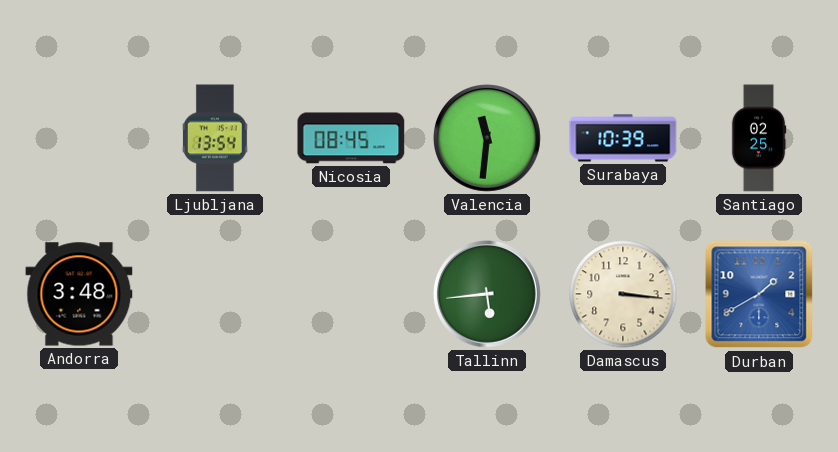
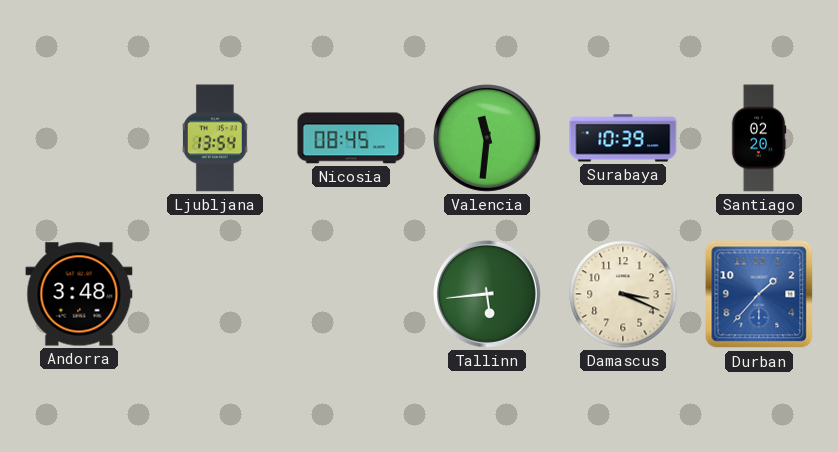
Santiago: 02:25 -> 02:20
Damascus: 3:16 -> 3:19
Durban: 1:40 -> 1:37
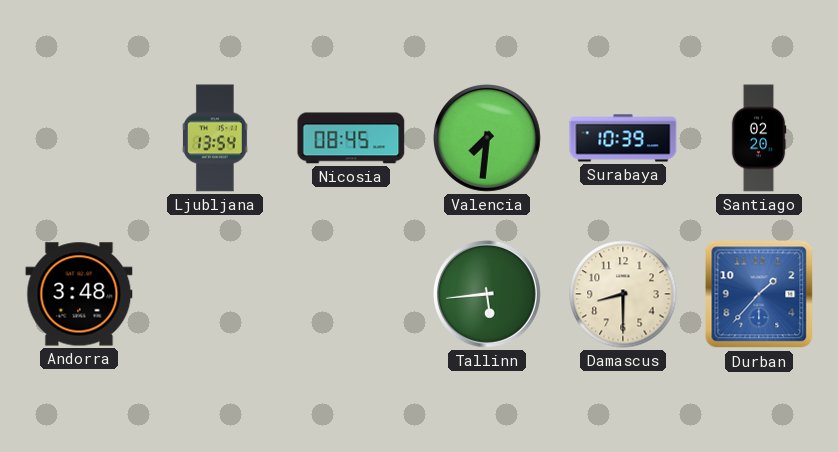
Valencia: 11:31 -> 7:31
Damascus: 3:19 -> 8:30
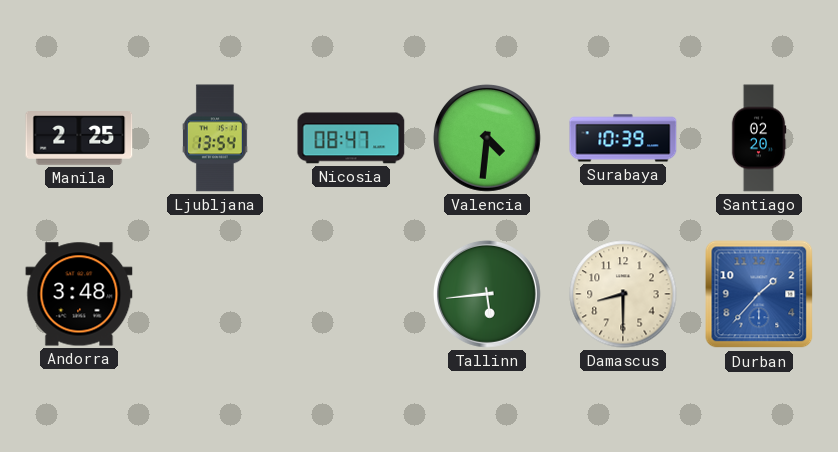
Manila: none -> 2:25
Nicosia: 08:45 -> 08:47
Valencia: 7:31 -> 4:31
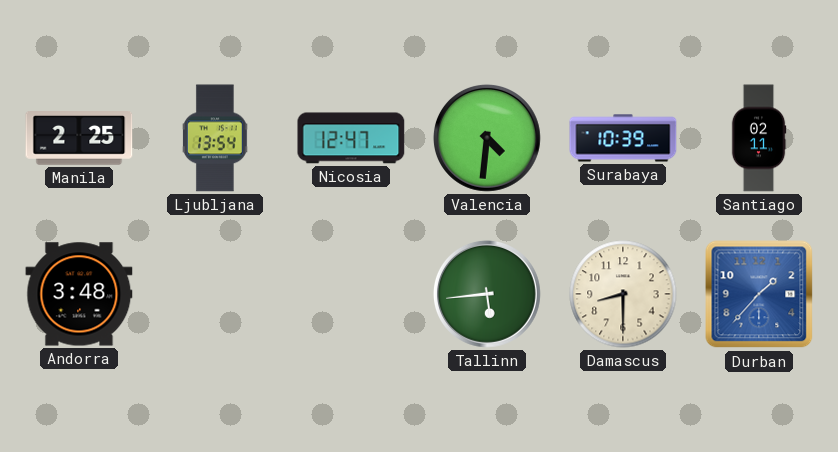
Nicosia: 08:47 -> 12:47
Santiago: 02:20 -> 02:11
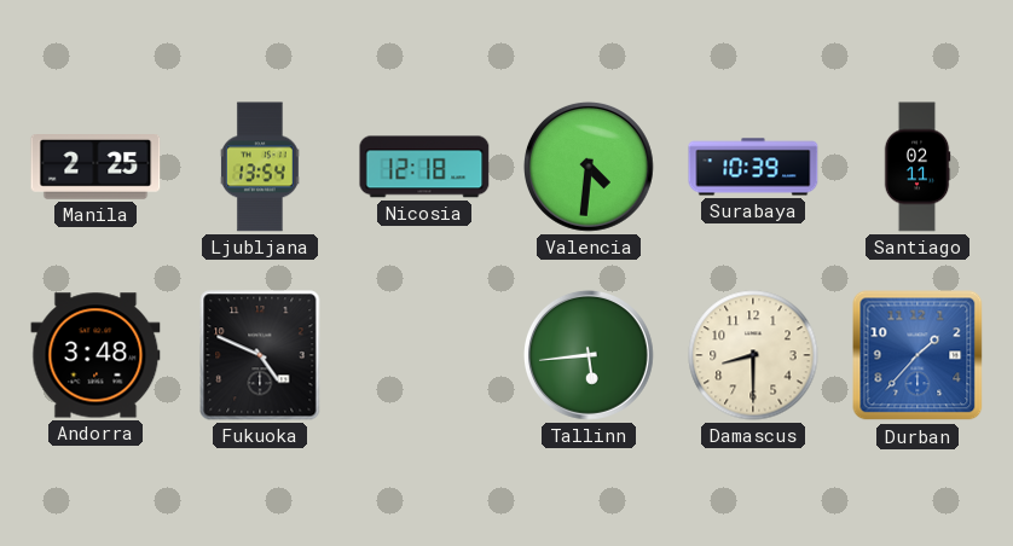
Nicosia: 12:47 -> 12:18
Fukuoka: none -> 4:49
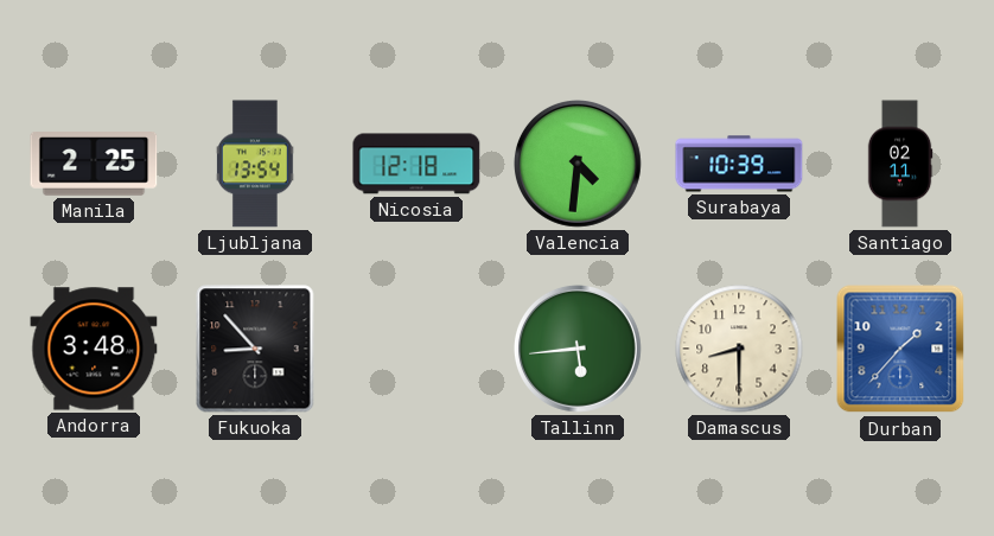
Fukuoka: 4:49 -> 8:53
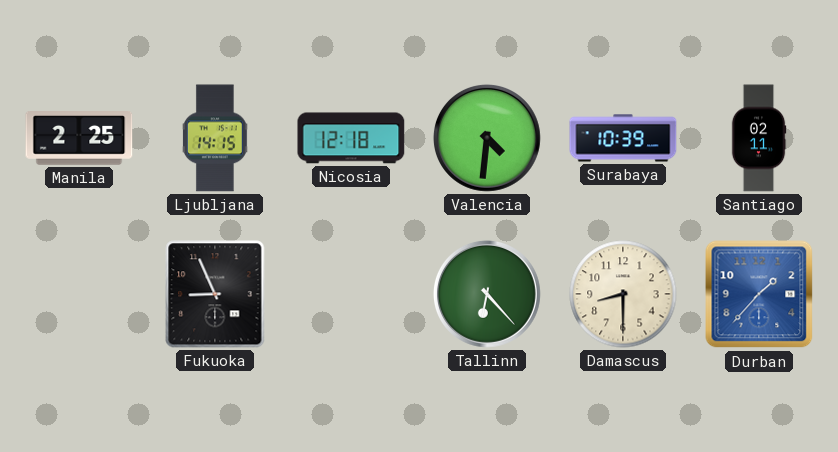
Ljubljana: 13:54 -> 14:15
Andorra: 3:48 -> none
Fukuoka: 8:53 -> 8:56
Tallinn: 5:44 -> 6:23
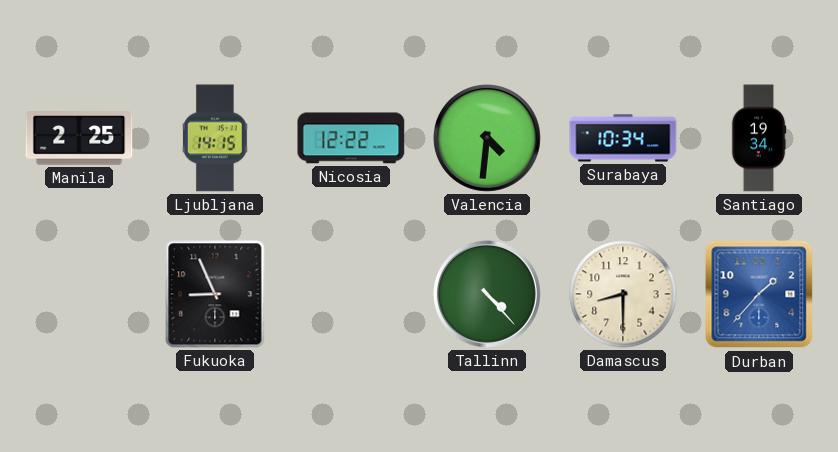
Nicosia: 12:18 -> 12:22
Surabaya: 10:39 -> 10:34
Santiago: 02:11 -> 19:34
Tallinn: 6:23 -> 4:23
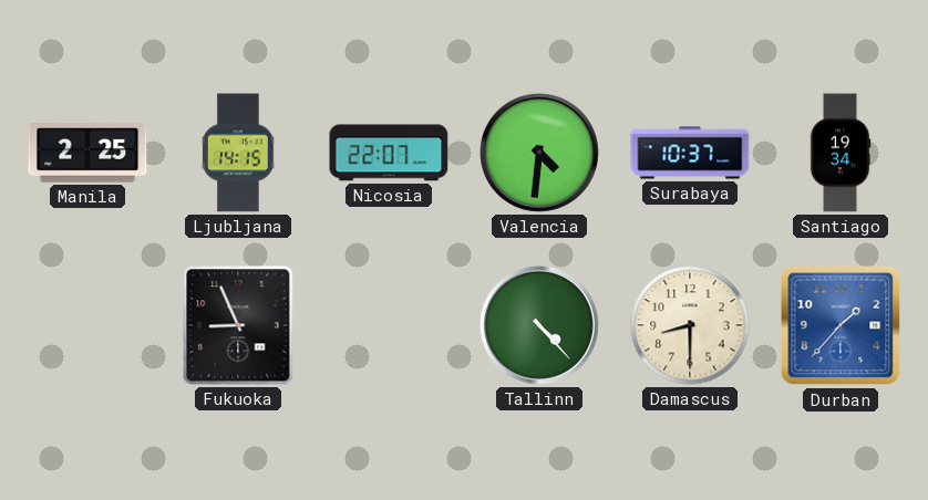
Nicosia: 12:22 -> 22:07
Surabaya: 10:34 -> 10:37
